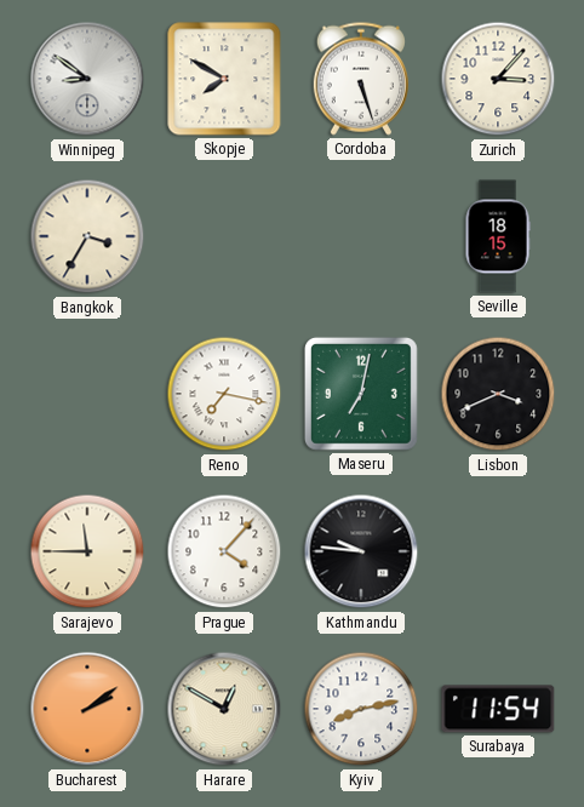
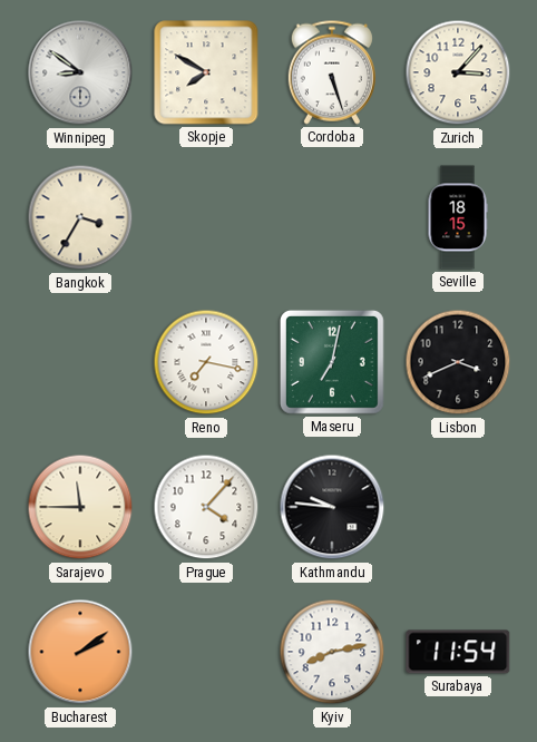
Harare: 12:50 -> none
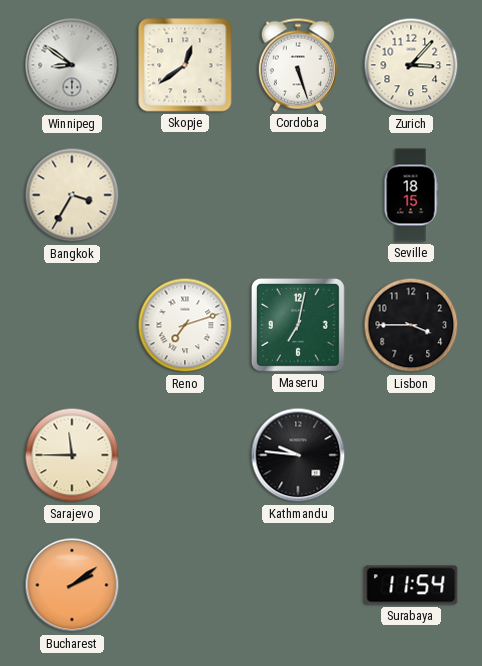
Skopje: 7:50 -> 12:39
Reno: 7:17 -> 7:12
Lisbon: 3:41 -> 3:45
Prague: 4:07 -> none
Kyiv: 8:13 -> none
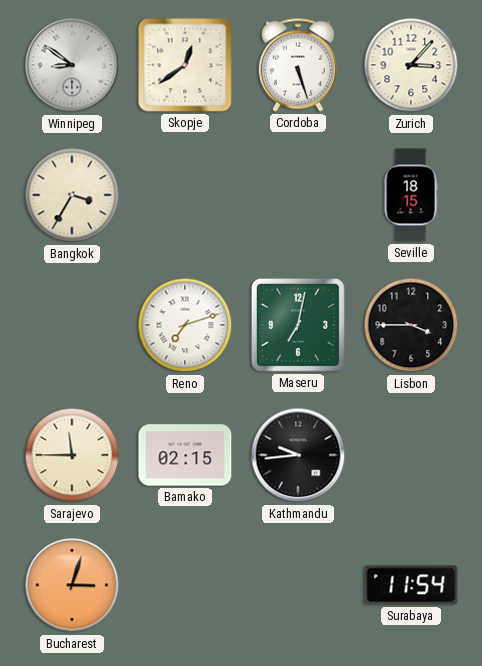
Bamako: none -> 02:15
Kathmandu: 9:46 -> 9:44
Bucharest: 2:09 -> 3:03
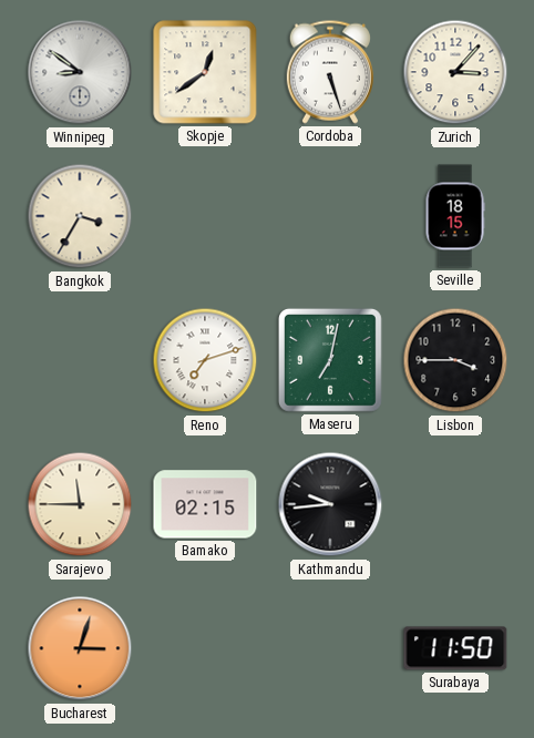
Surabaya: 11:54 -> 11:50
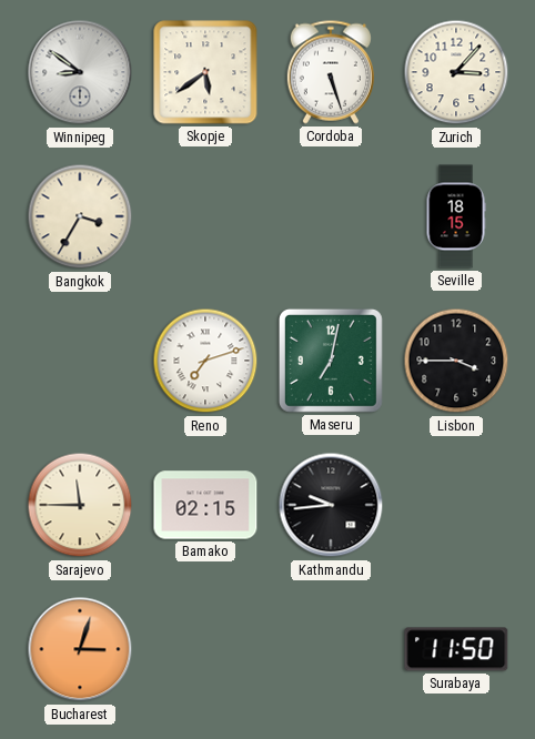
Skopje: 12:39 -> 5:39
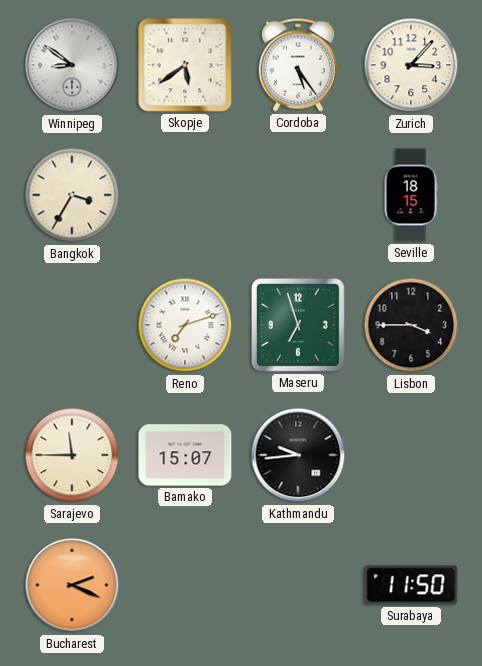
Cordoba: 5:27 -> 5:24
Maseru: 7:02 -> 6:57
Bamako: 02:15 -> 15:07
Bucharest: 3:03 -> 2:19
